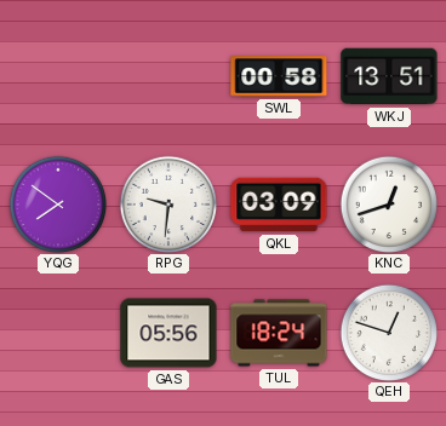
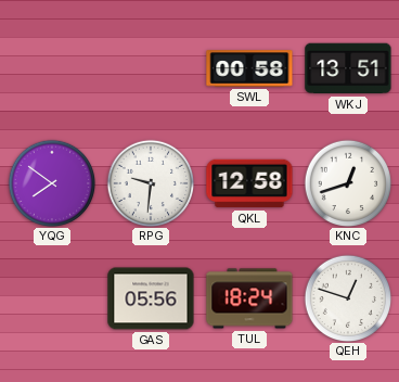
QKL: 03:09 -> 12:58
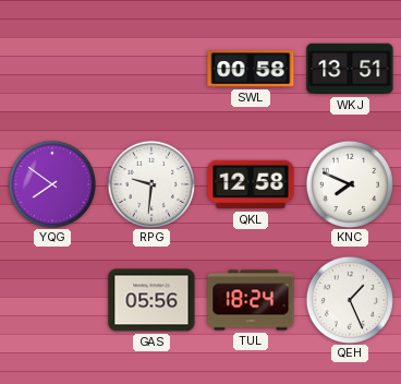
KNC: 12:42 -> 7:49
QEH: 12:48 -> 1:26
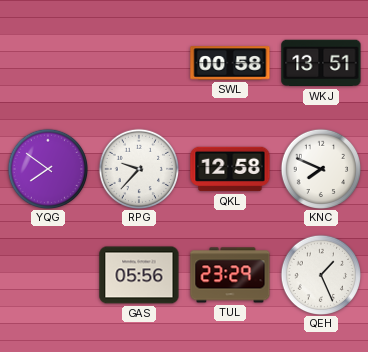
RPG: 9:31 -> 9:37
TUL: 18:24 -> 23:29
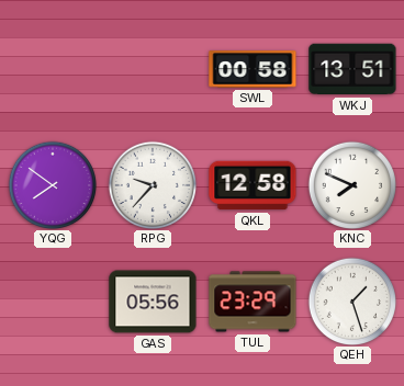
QEH: 1:26 -> 1:27
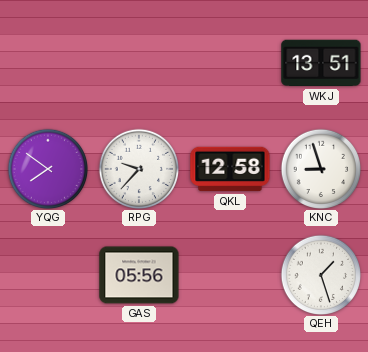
SWL: 00:58 -> none
KNC: 7:49 -> 8:57
TUL: 23:29 -> none
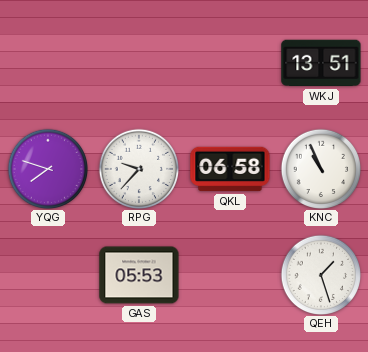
YQG: 7:51 -> 7:48
QKL: 12:58 -> 06:58
KNC: 8:57 -> 10:56
GAS: 05:56 -> 05:53
